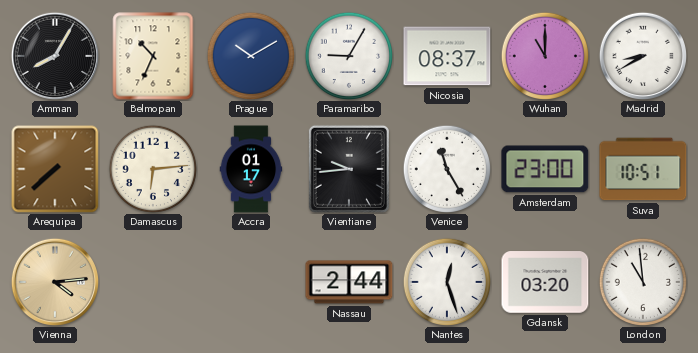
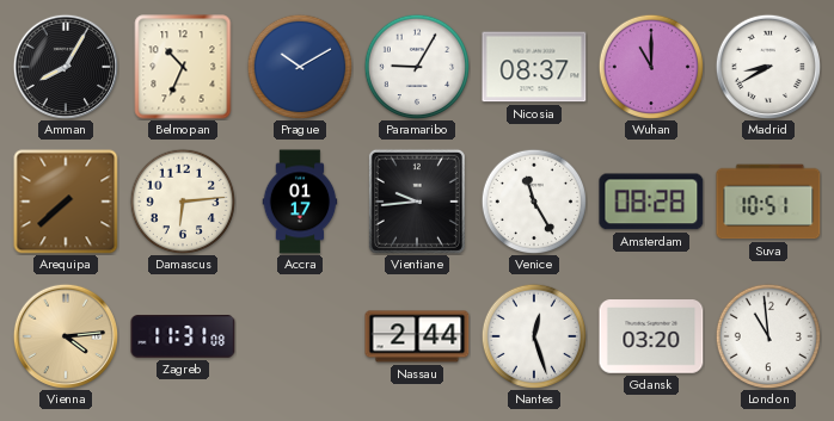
Amsterdam: 23:00 -> 08:28
Zagreb: none -> 11:31
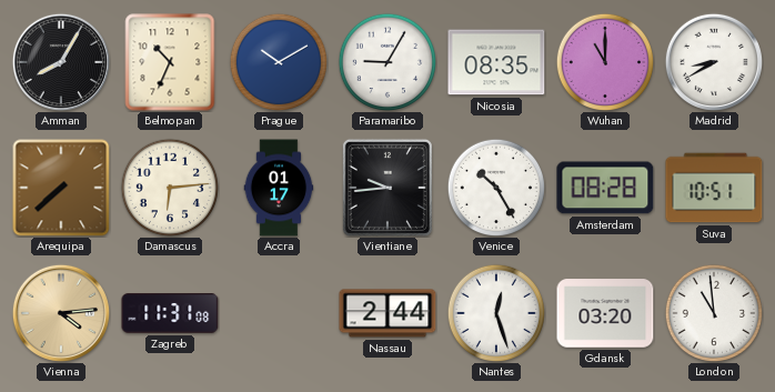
Nicosia: 08:37 -> 08:35
Venice: 11:25 -> 10:25
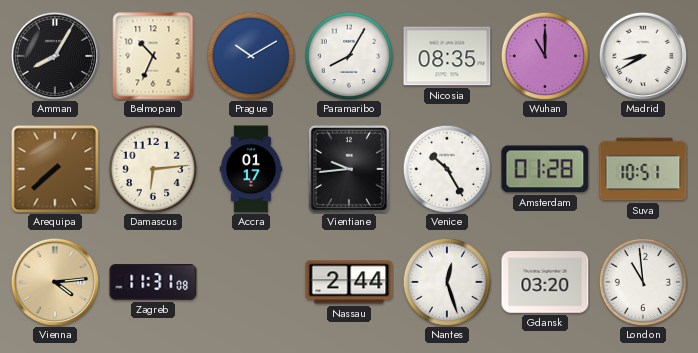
Paramaribo: 9:05 -> 8:05
Amsterdam: 08:28 -> 01:28
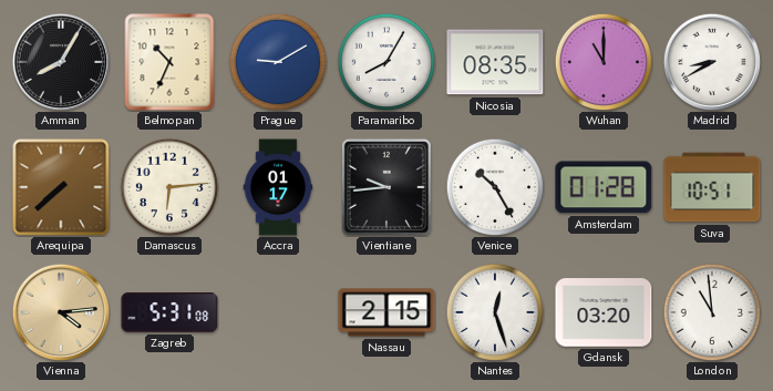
Prague: 10:10 -> 9:10
Zagreb: 11:31 -> 5:31
Nassau: 2:44 -> 2:15
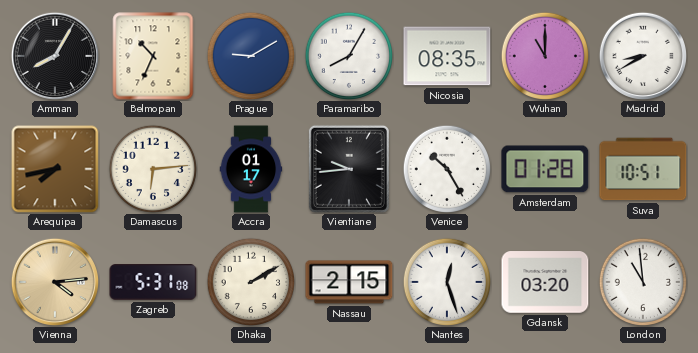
Arequipa: 7:38 -> 7:43
Dhaka: none -> 2:10
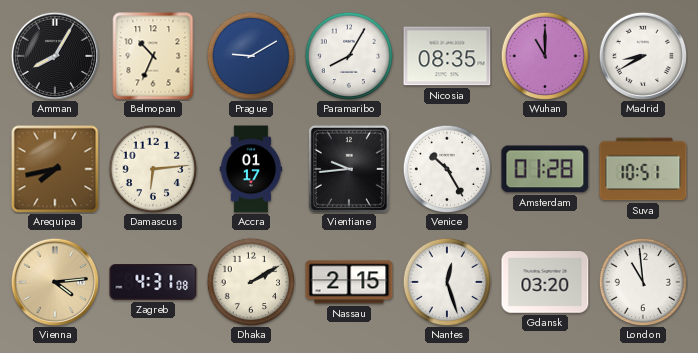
Zagreb: 5:31 -> 4:31
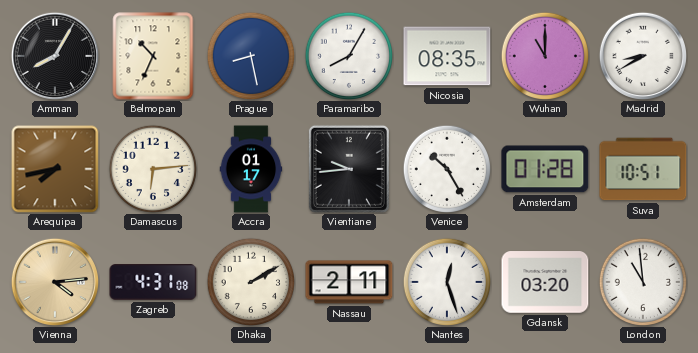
Prague: 9:10 -> 8:28
Nassau: 2:15 -> 2:11
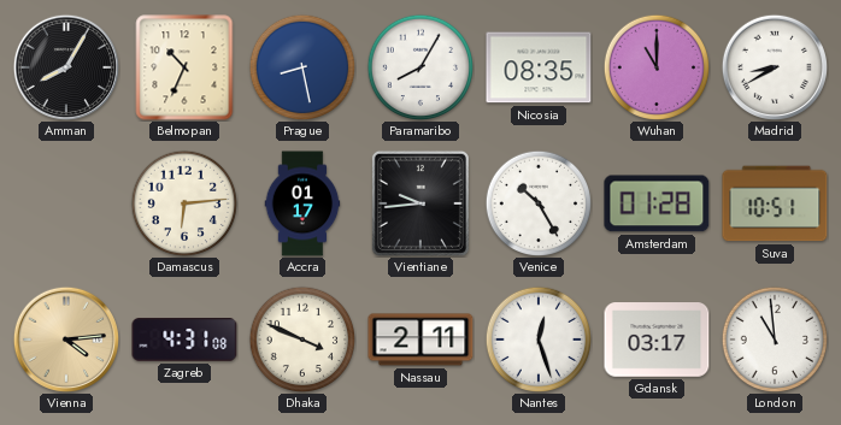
Arequipa: 7:43 -> none
Dhaka: 2:10 -> 3:49
Gdansk: 03:20 -> 03:17
